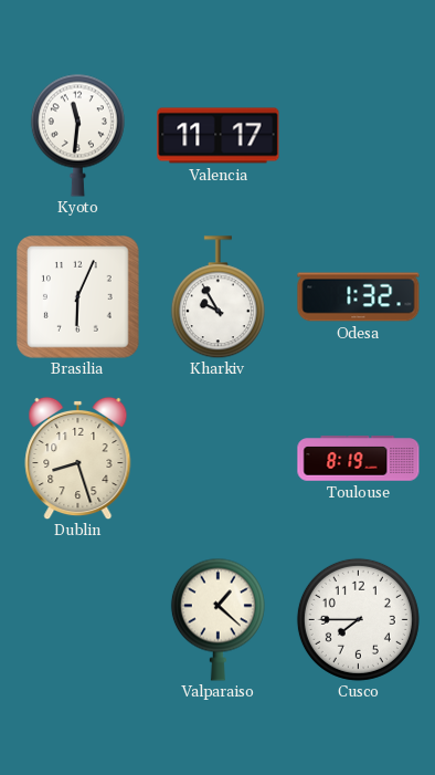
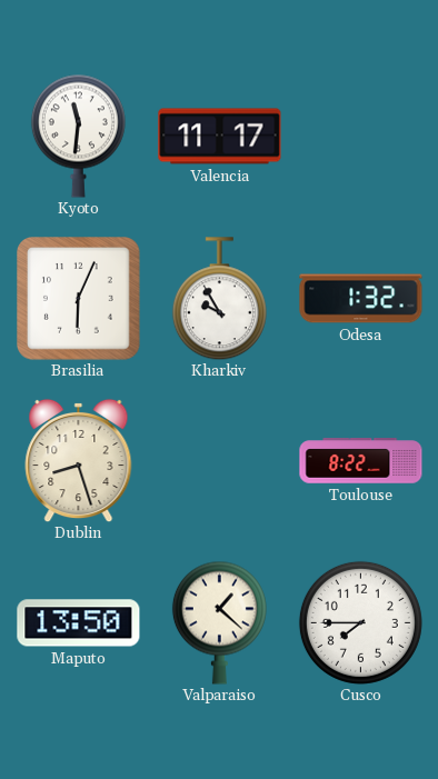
Toulouse: 8:19 -> 8:22
Maputo: none -> 13:50
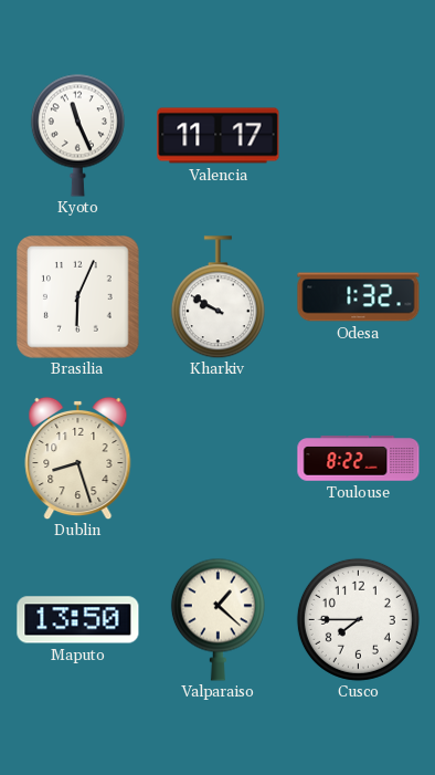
Kyoto: 11:31 -> 11:26
Kharkiv: 9:55 -> 9:50
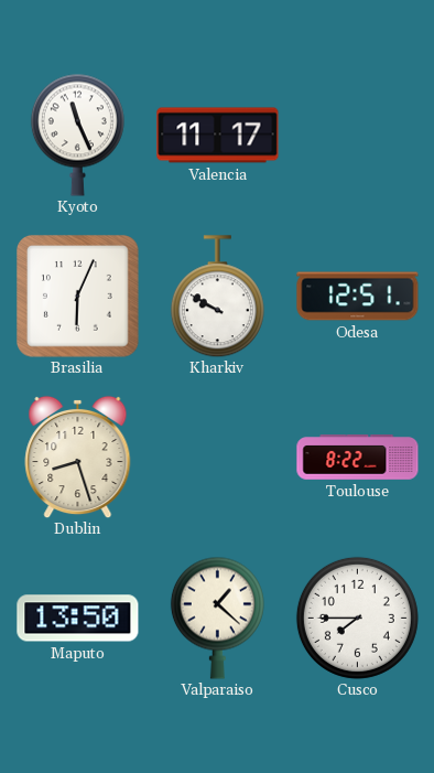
Odesa: 1:32 -> 12:51
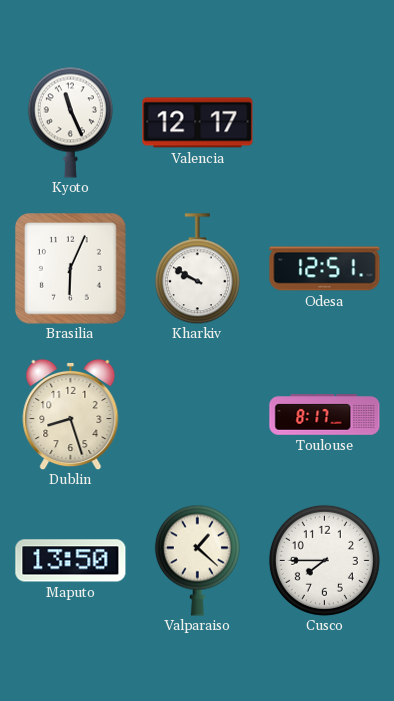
Valencia: 11:17 -> 12:17
Toulouse: 8:22 -> 8:17
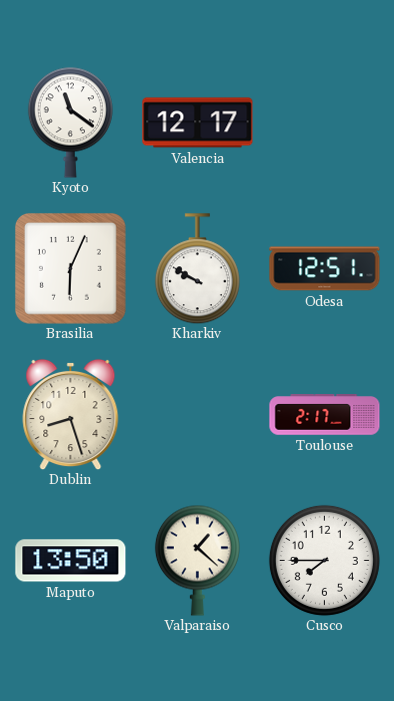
Kyoto: 11:26 -> 11:21
Toulouse: 8:17 -> 2:17
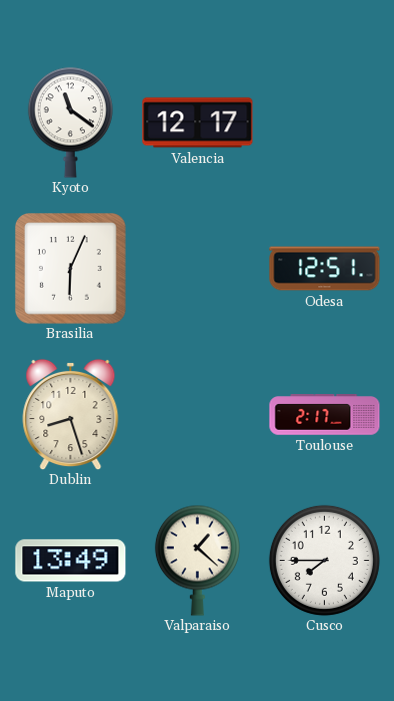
Kharkiv: 9:50 -> none
Maputo: 13:50 -> 13:49
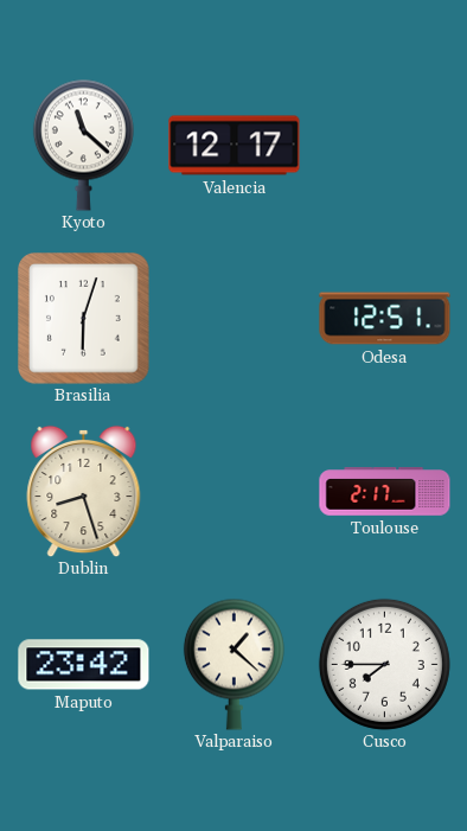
Kyoto: 11:21 -> 11:22
Brasilia: 6:04 -> 6:03
Maputo: 13:49 -> 23:42
